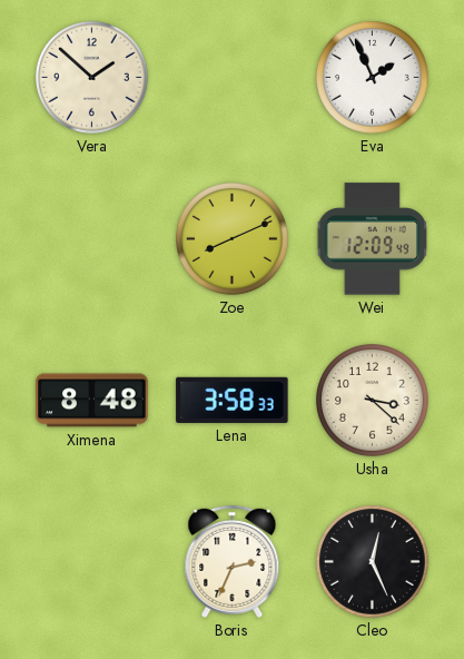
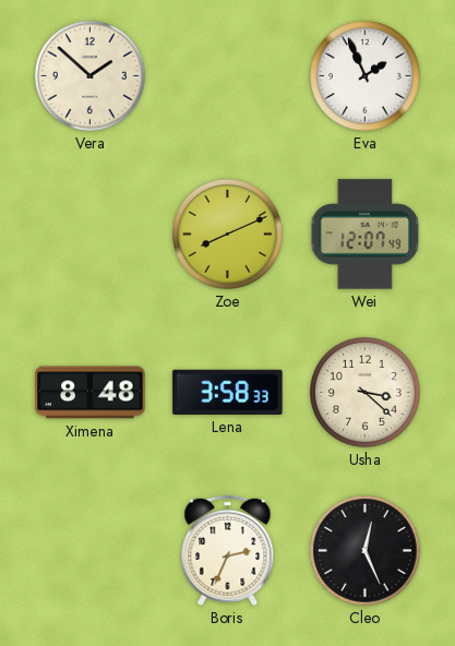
Wei: 12:09 -> 12:07
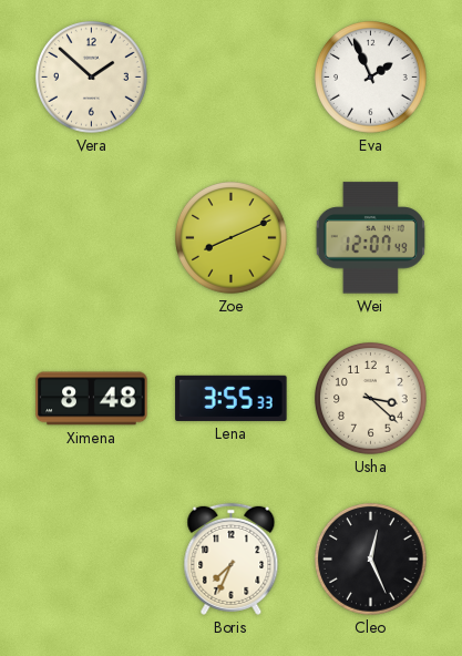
Lena: 3:58 -> 3:55
Boris: 2:34 -> 7:34
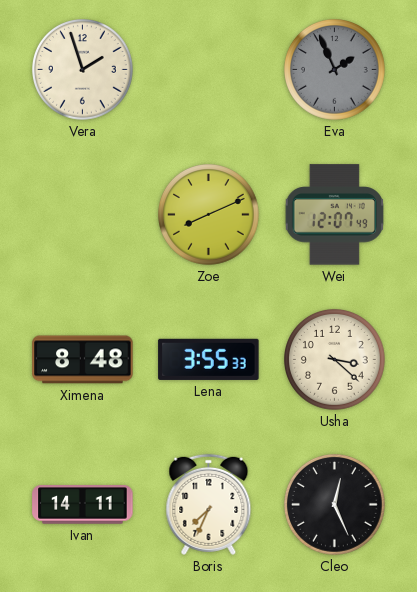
Vera: 1:52 -> 1:57
Eva dial: white -> grey
Ivan: none -> 14:11
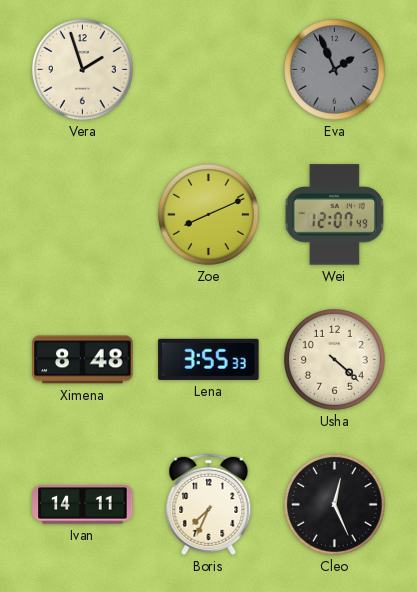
Usha: 3:22 -> 4:22
